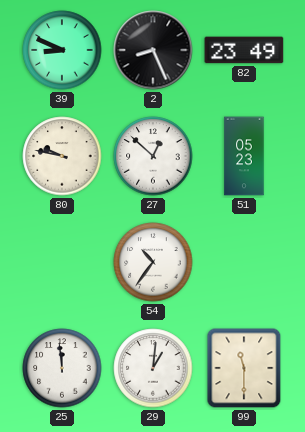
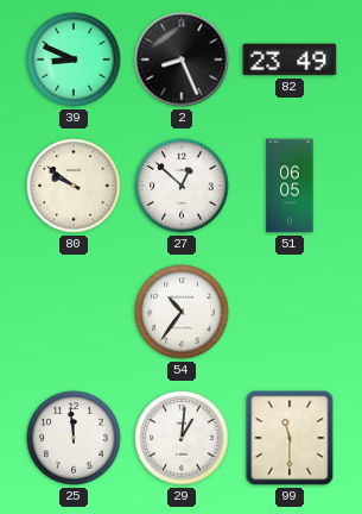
80: 9:47 -> 9:51
51: 05:23 -> 06:05
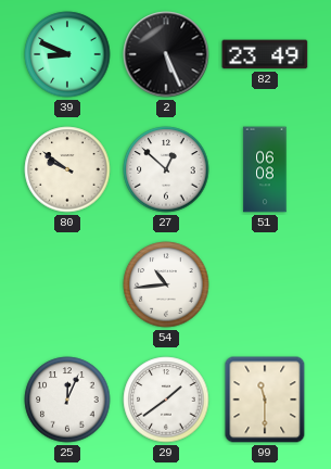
2: 8:26 -> 5:26
51: 06:05 -> 06:08
54: 10:36 -> 10:44
25: 11:59 -> 12:04
29: 1:01 -> 1:39
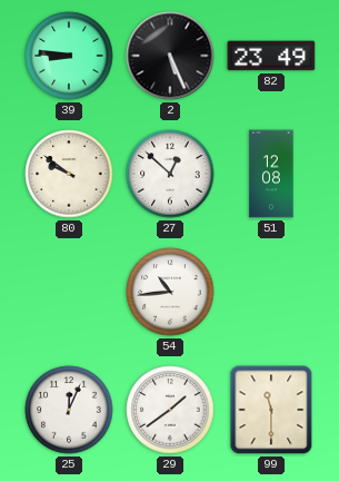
39: 8:49 -> 8:46
51: 06:08 -> 12:08
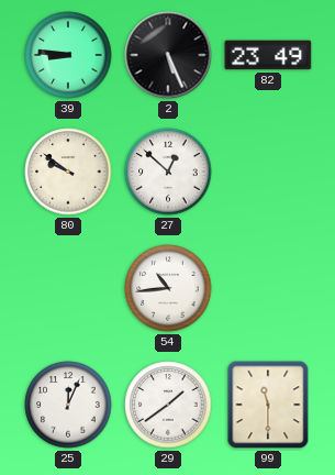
51: 12:08 -> none
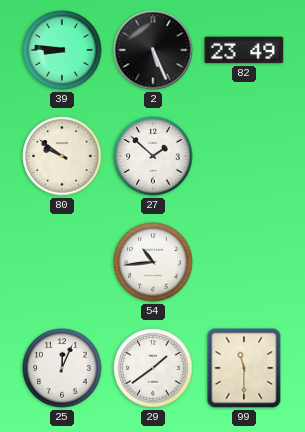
27: 12:52 -> 1:52
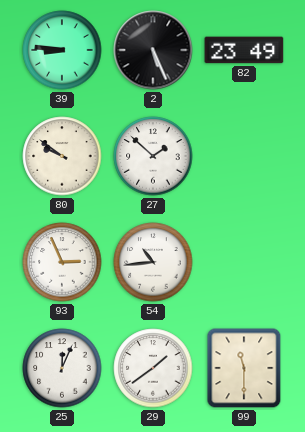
93: none -> 2:56
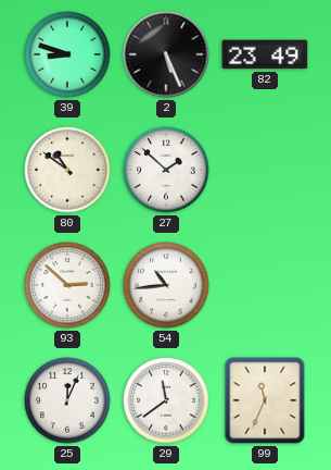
39: 8:46 -> 8:48
80: 9:51 -> 10:51
93: 2:56 -> 2:52
29: 1:39 -> 11:39
99: 11:30 -> 11:34
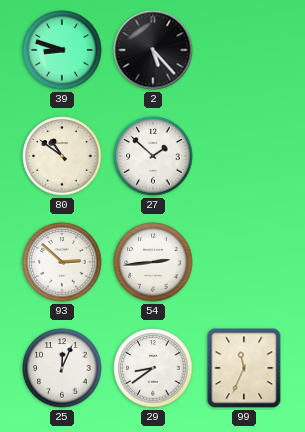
2: 5:26 -> 5:23
82: 23:49 -> none
54: 10:44 -> 2:44
29: 11:39 -> 8:39
